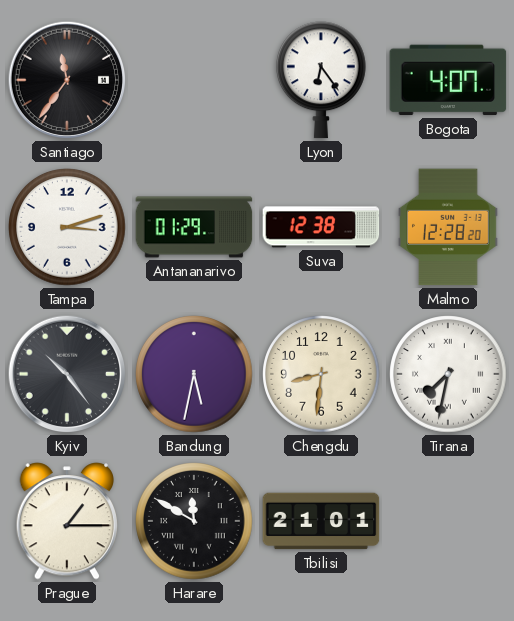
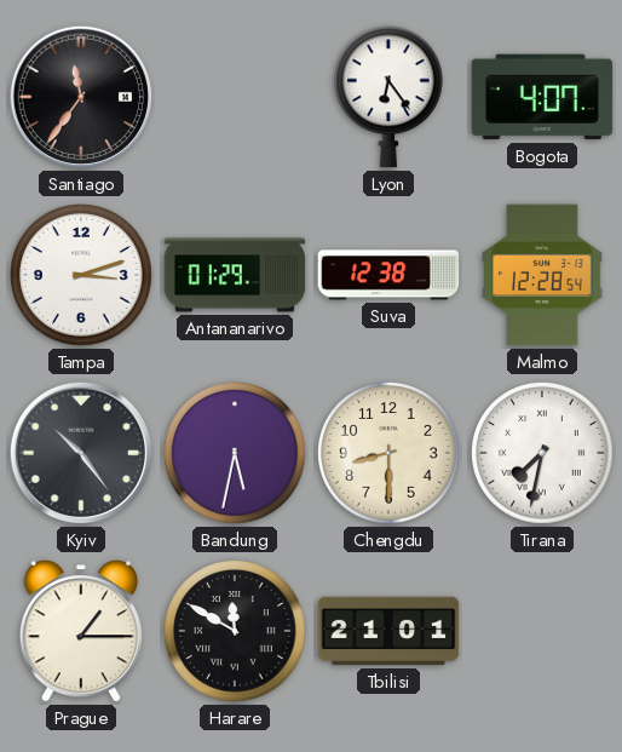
Malmo: 12:28:20 -> 12:28:54
Chengdu: 8:31 -> 8:30
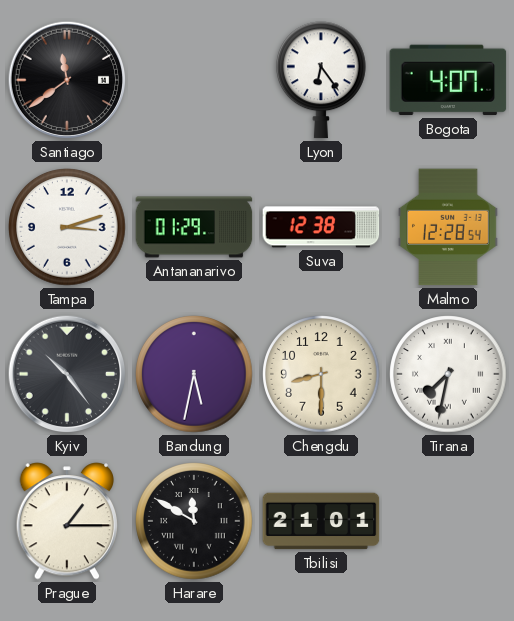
Santiago: 11:36 -> 11:39
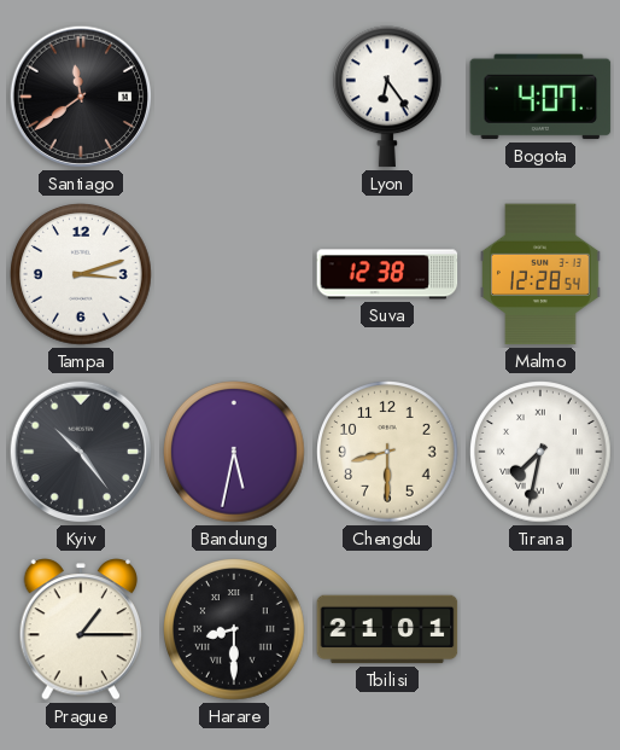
Antananarivo: 01:29 -> none
Harare: 11:50 -> 8:30
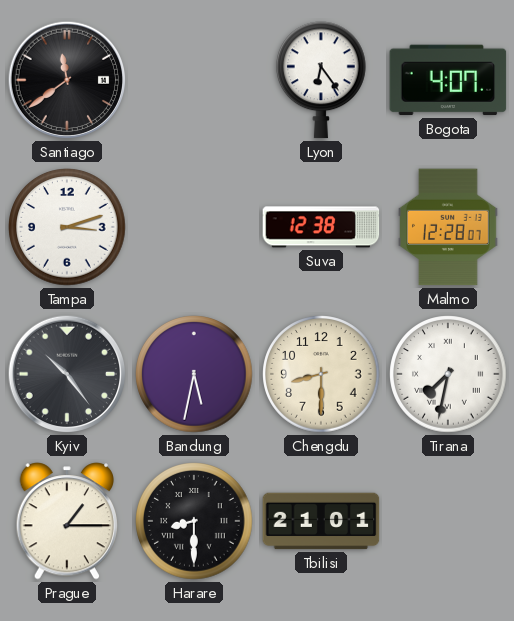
Malmo: 12:28:54 -> 12:28:07
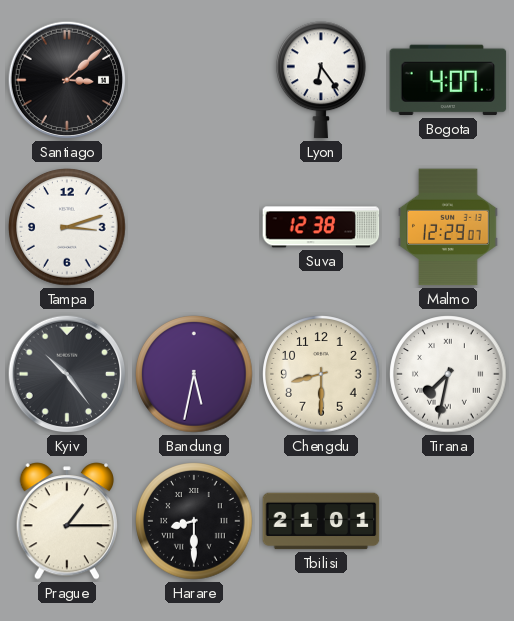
Santiago: 11:39 -> 3:08
Malmo: 12:28 -> 12:29
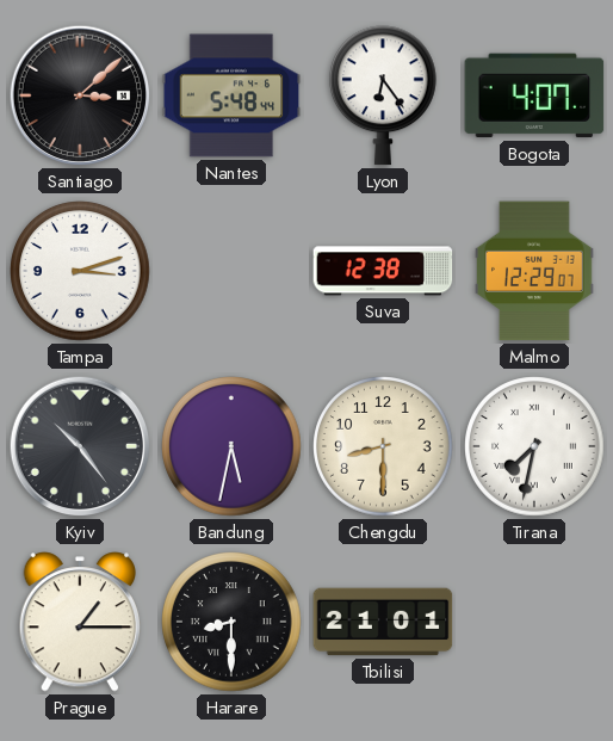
Nantes: none -> 5:48
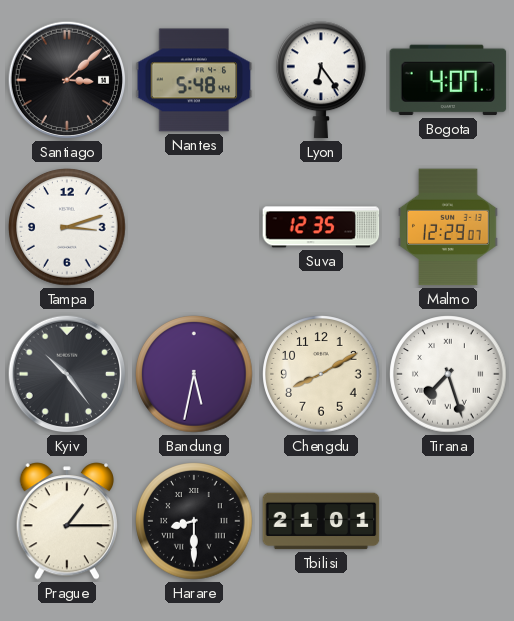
Suva: 12:38 -> 12:35
Chengdu: 8:30 -> 8:10
Tirana: 7:32 -> 7:27
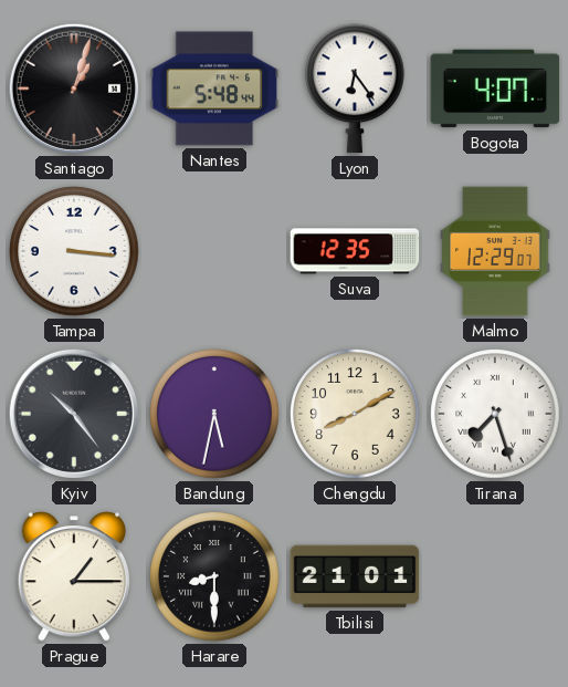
Santiago: 3:08 -> 1:03
Tampa: 3:12 -> 3:16
